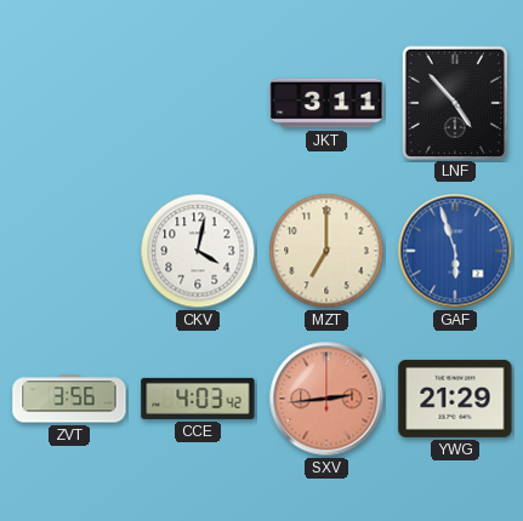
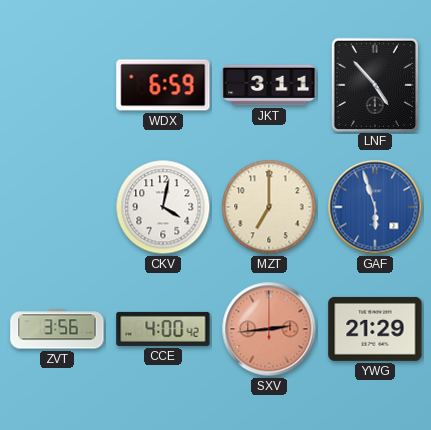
WDX: none -> 6:59
CCE: 4:03 -> 4:00
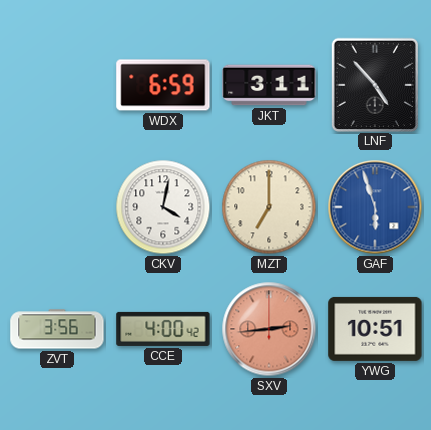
YWG: 21:29 -> 10:51
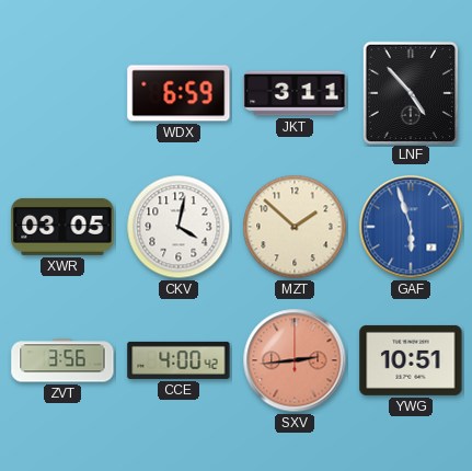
XWR: none -> 03:05
MZT: 7:00 -> 1:52
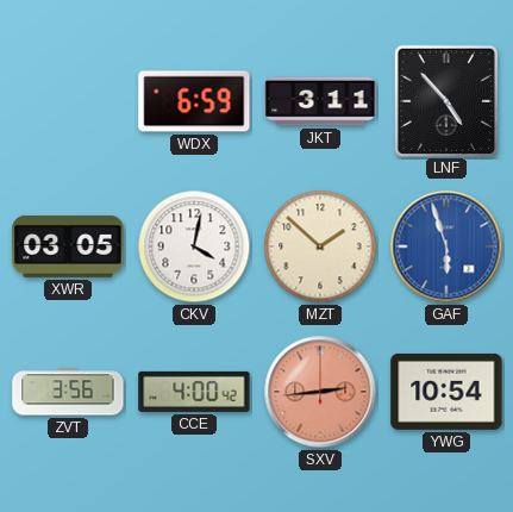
YWG: 10:51 -> 10:54
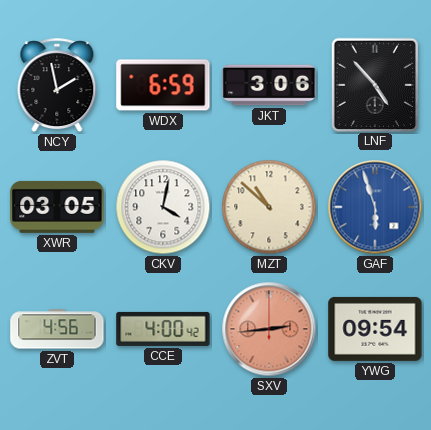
NCY: none -> 1:58
JKT: 3:11 -> 3:06
MZT: 1:52 -> 10:52
ZVT: 3:56 -> 4:56
YWG: 10:54 -> 09:54
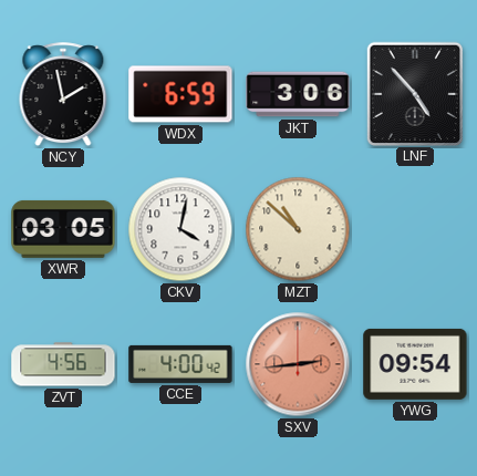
GAF: 5:57 -> none
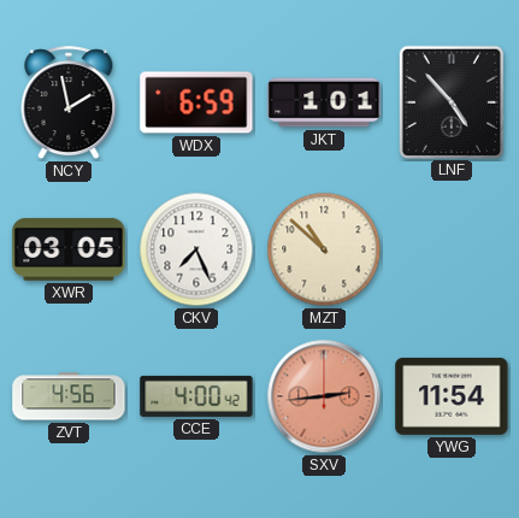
JKT: 3:06 -> 1:01
CKV: 4:02 -> 7:26
YWG: 09:54 -> 11:54
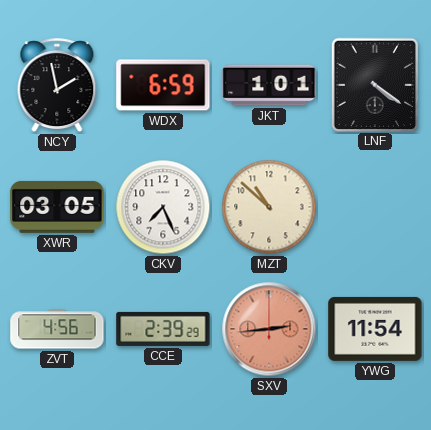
LNF: 4:53 -> 4:21
CCE: 4:00 -> 2:39
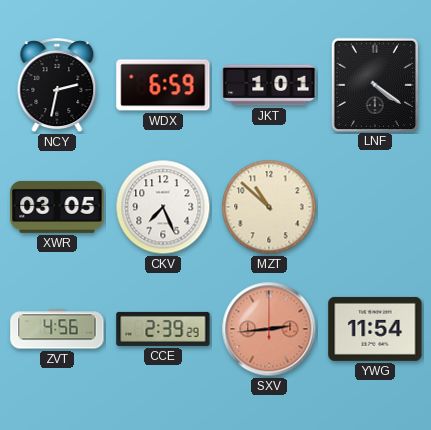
NCY: 1:58 -> 2:32
